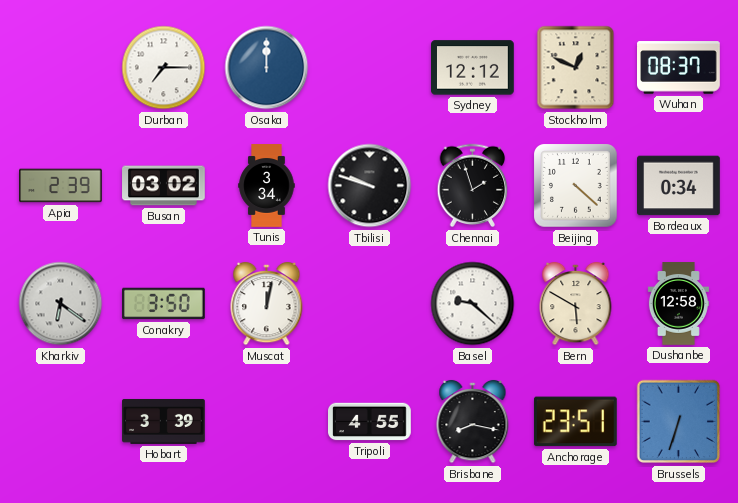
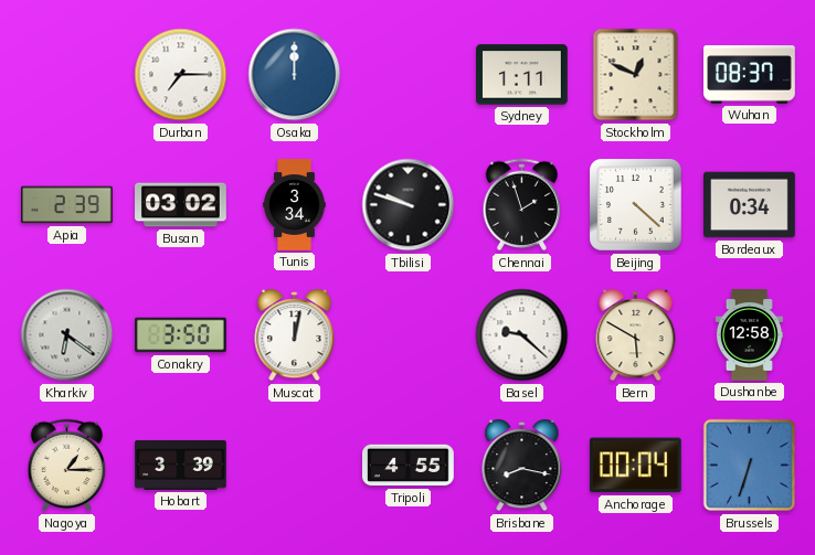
Sydney: 12:12 -> 1:11
Nagoya: none -> 1:15
Anchorage: 23:51 -> 00:04
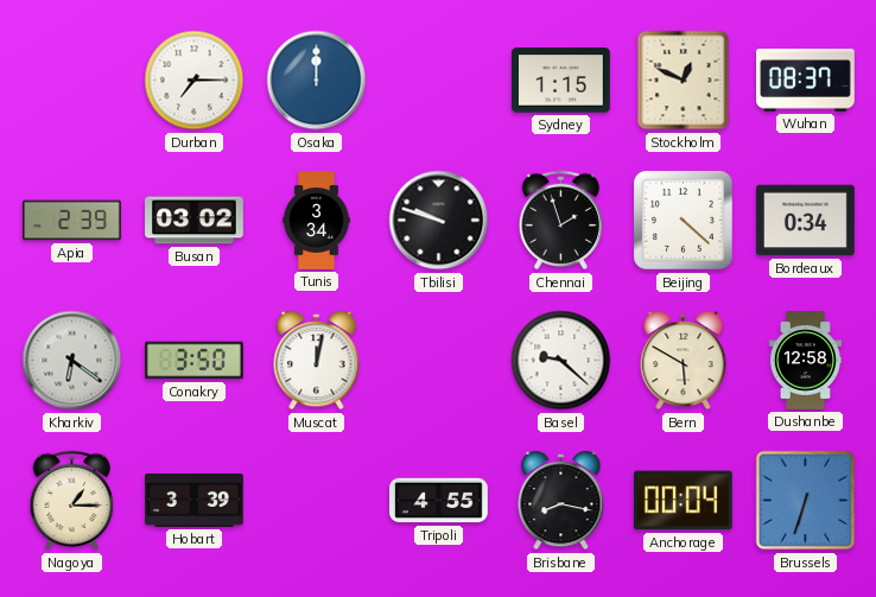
Sydney: 1:11 -> 1:15
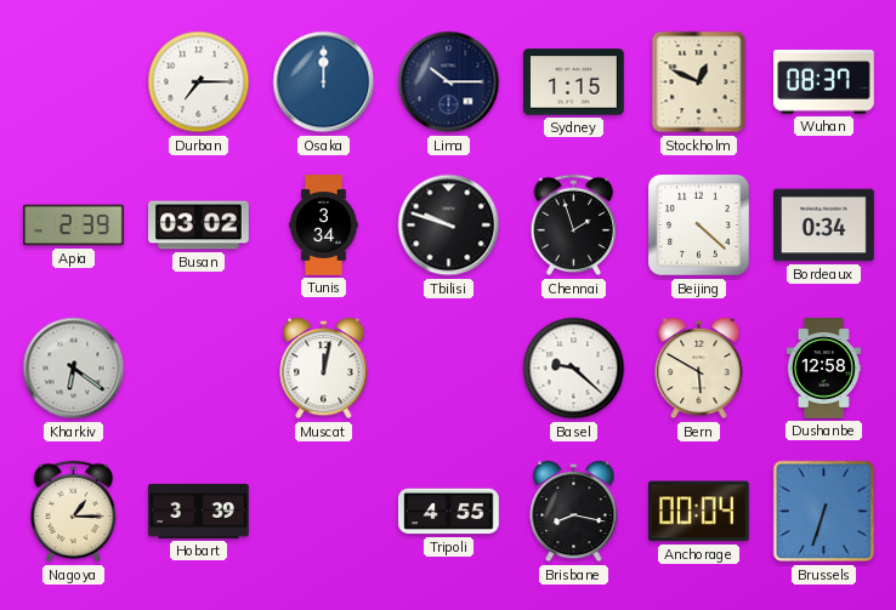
Lima: none -> 10:15
Conakry: 3:50 -> none
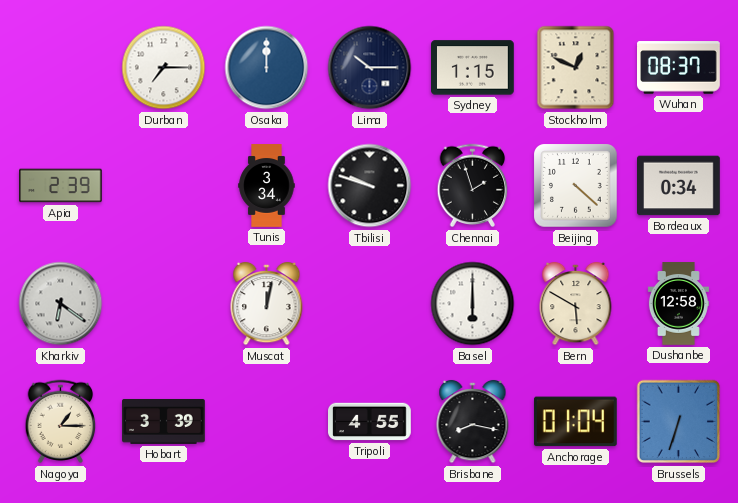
Busan: 03:02 -> none
Basel: 9:22 -> 6:00
Anchorage: 00:04 -> 01:04
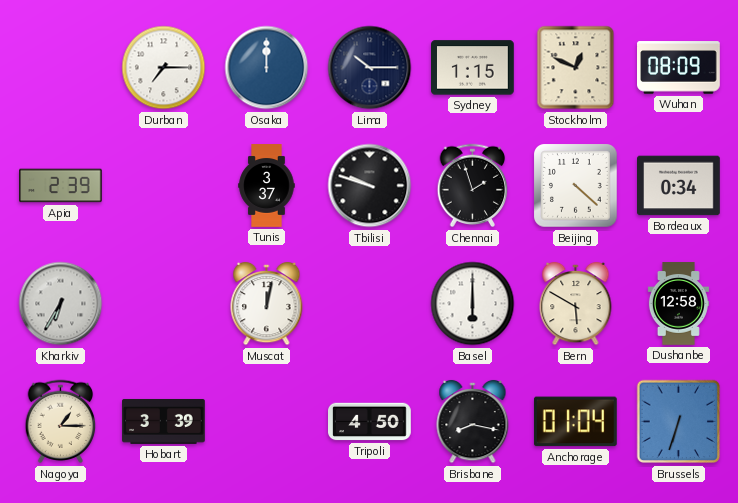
Wuhan: 08:37 -> 08:09
Tunis: 3:34 -> 3:37
Kharkiv: 6:21 -> 6:35
Tripoli: 4:55 -> 4:50
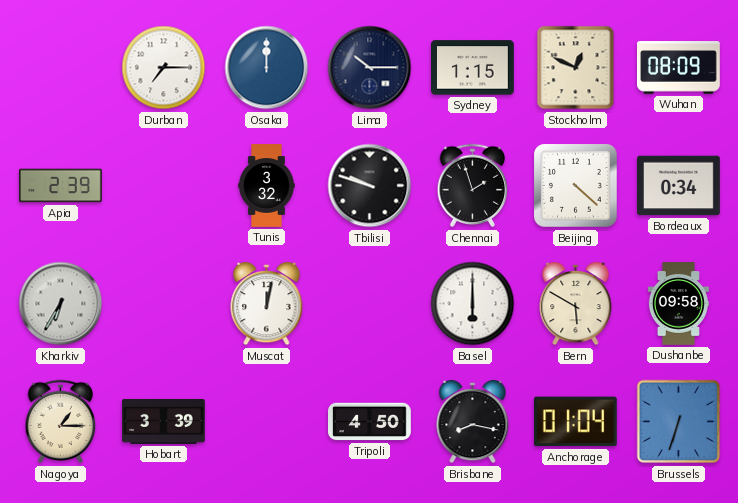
Tunis: 3:37 -> 3:32
Dushanbe: 12:58 -> 09:58
